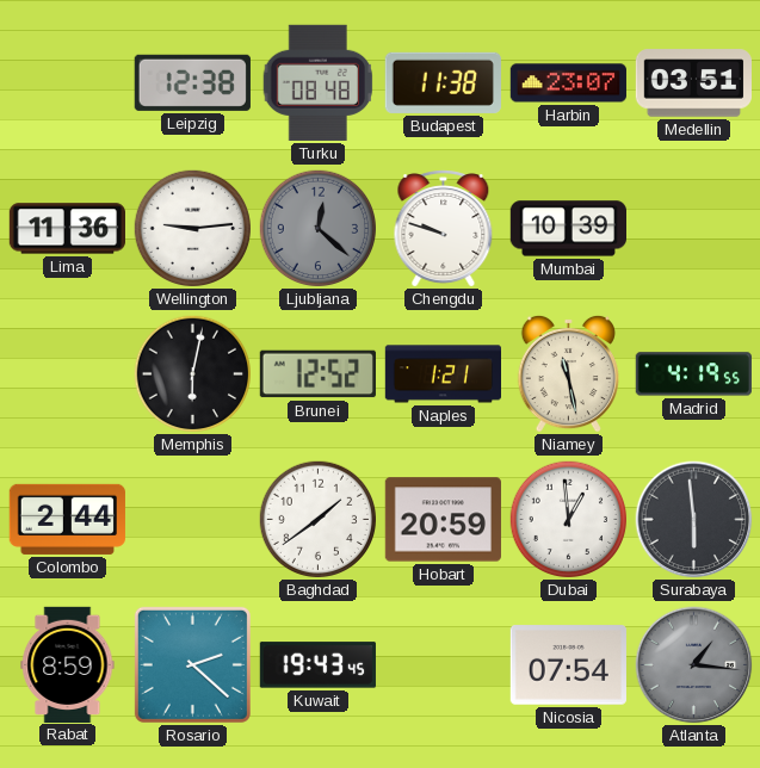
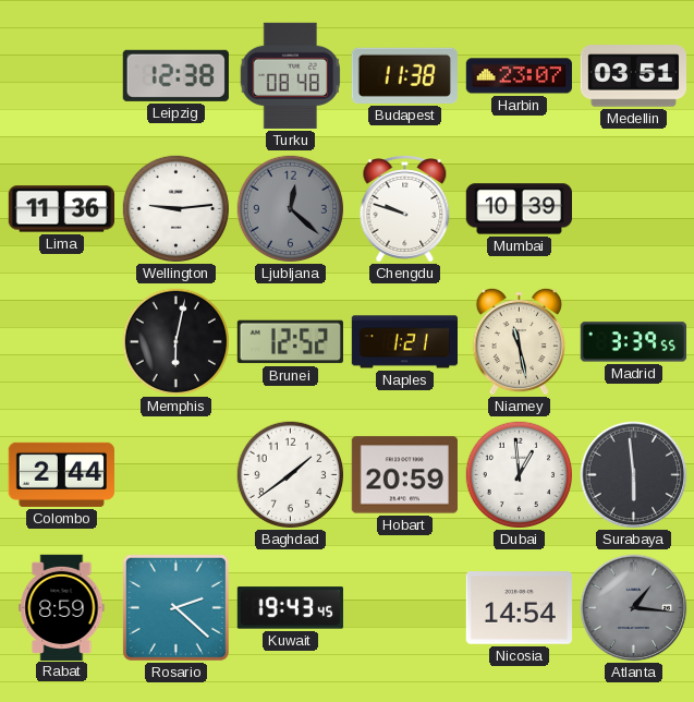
Madrid: 4:19 -> 3:39
Nicosia: 07:54 -> 14:54
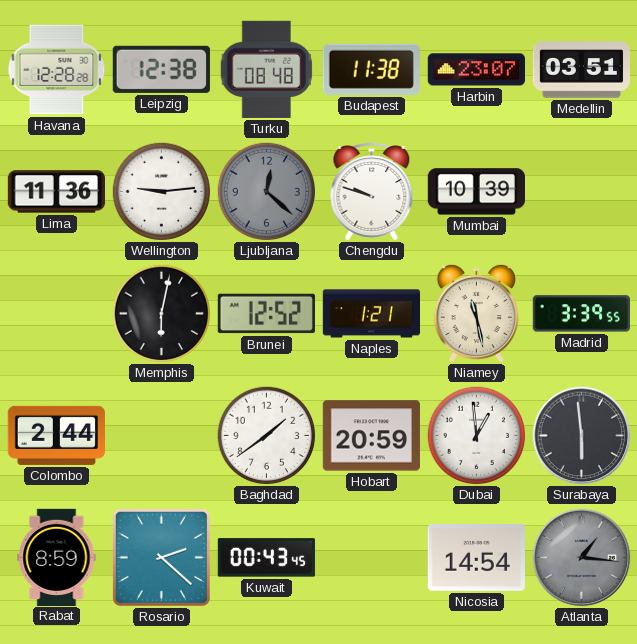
Havana: none -> 12:28
Kuwait: 19:43 -> 00:43
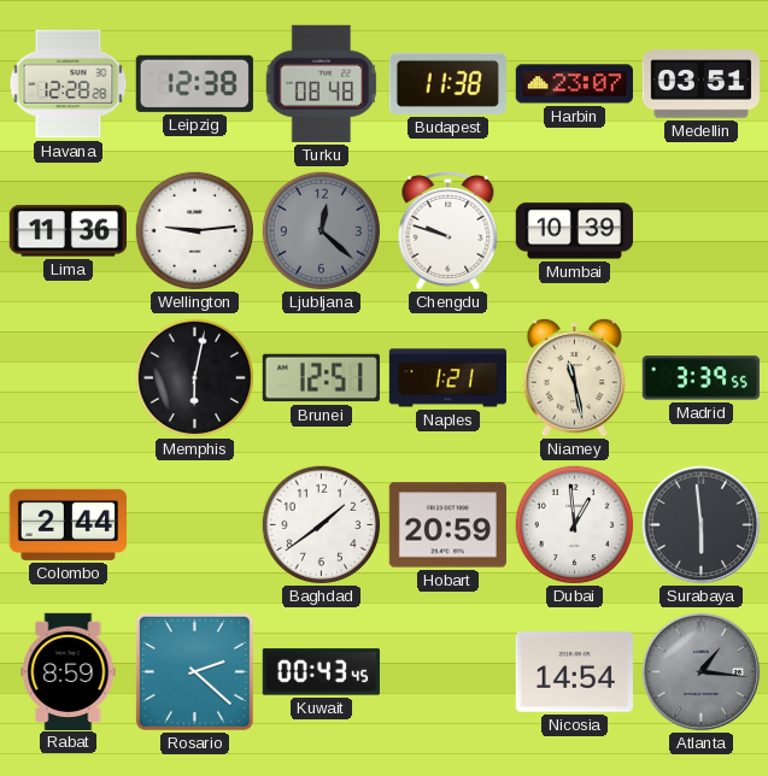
Brunei: 12:52 -> 12:51
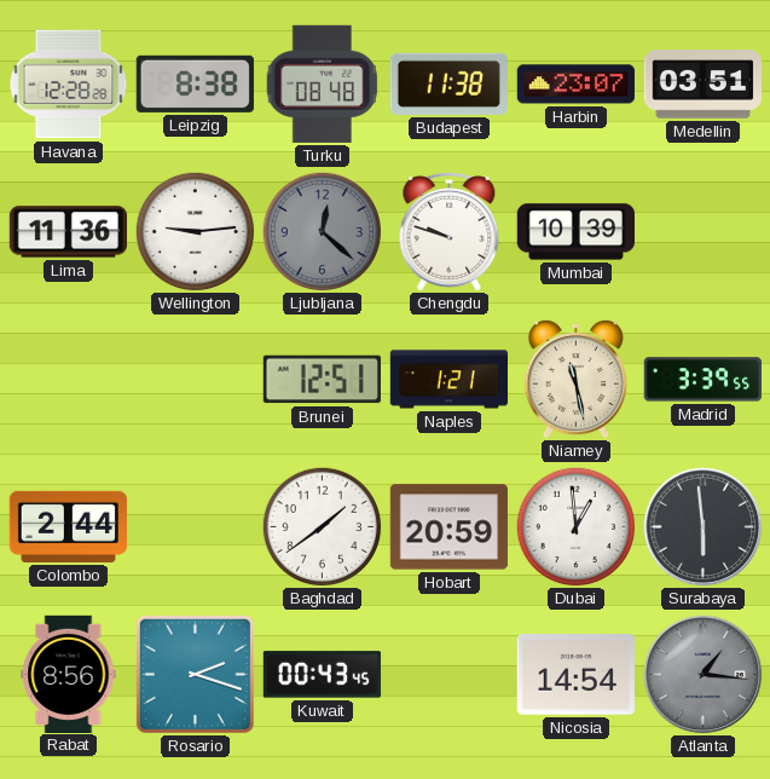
Leipzig: 12:38 -> 8:38
Memphis: 6:02 -> none
Rabat: 8:59 -> 8:56
Rosario: 2:22 -> 2:18
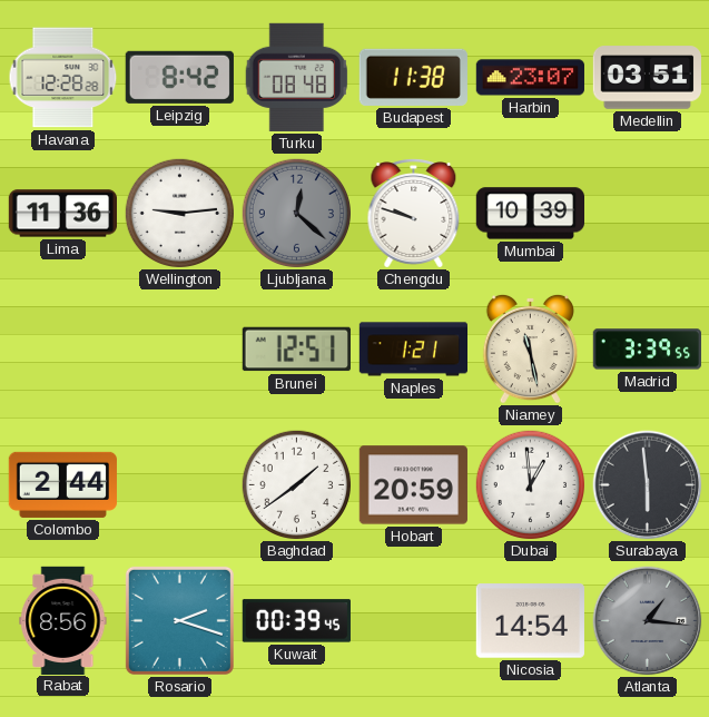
Leipzig: 8:38 -> 8:42
Kuwait: 00:43 -> 00:39
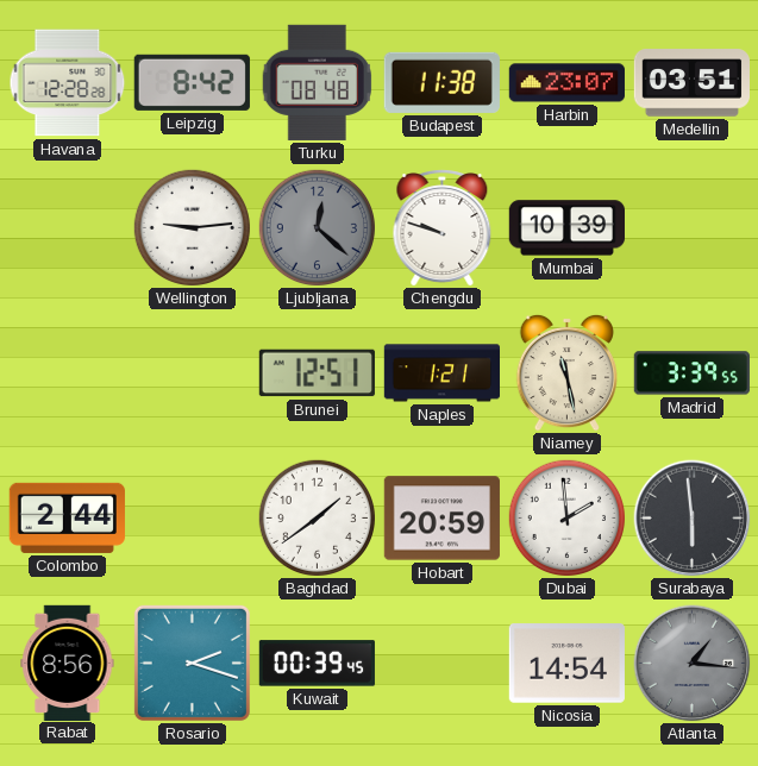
Lima: 11:36 -> none
Dubai: 12:59 -> 1:59
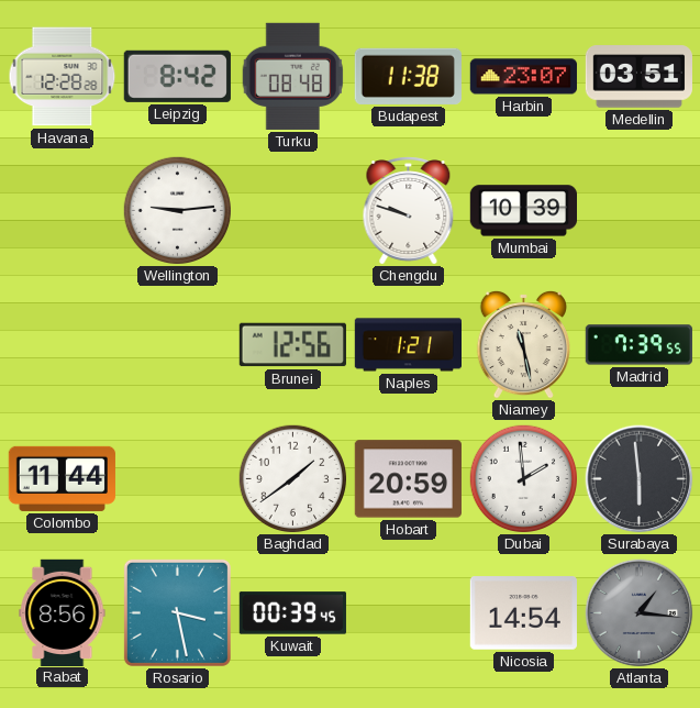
Ljubljana: 12:22 -> none
Brunei: 12:51 -> 12:56
Madrid: 3:39 -> 7:39
Colombo: 2:44 -> 11:44
Rosario: 2:18 -> 3:28
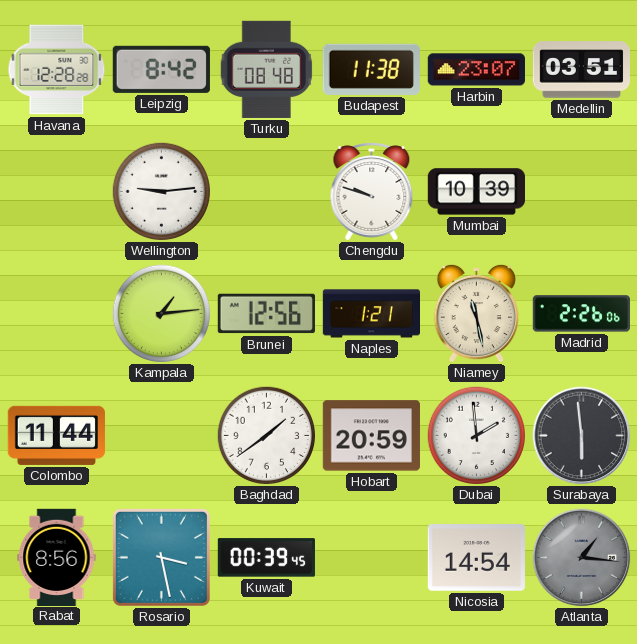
Kampala: none -> 1:14
Madrid: 7:39 -> 2:26
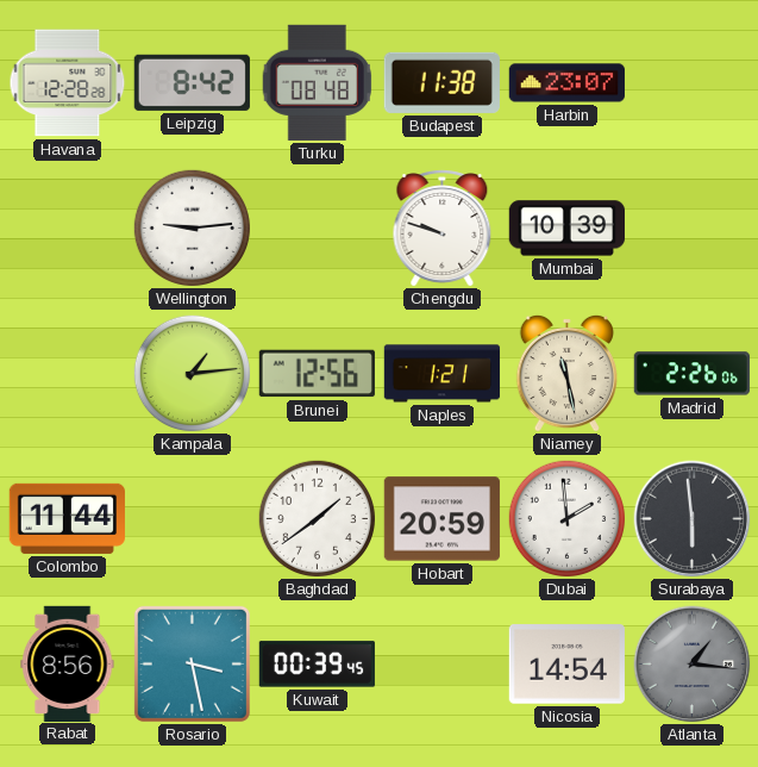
Medellin: 03:51 -> none
